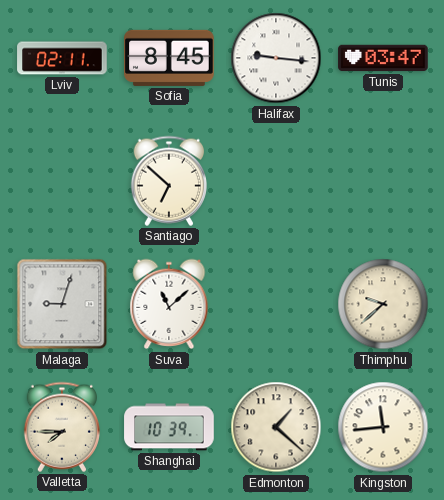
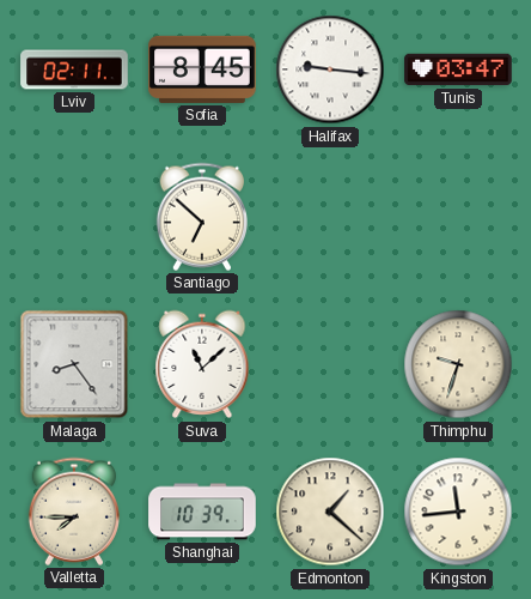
Malaga: 9:03 -> 8:24
Thimphu: 9:38 -> 9:33
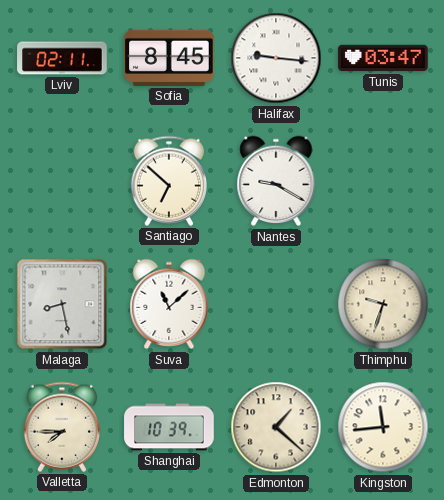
Nantes: none -> 9:20
Malaga: 8:24 -> 8:28
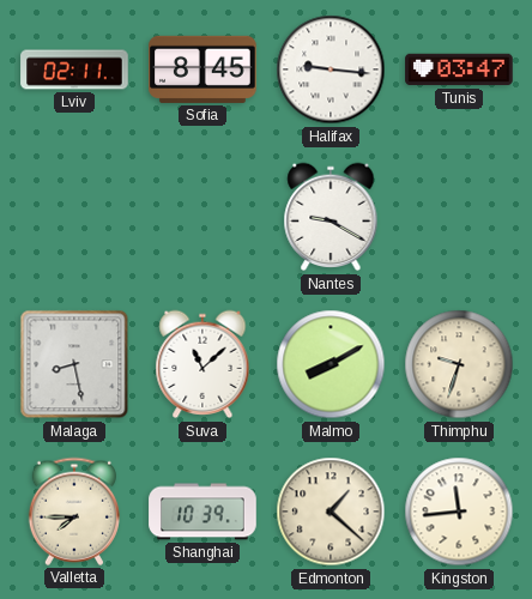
Santiago: 6:52 -> none
Malmo: none -> 8:10
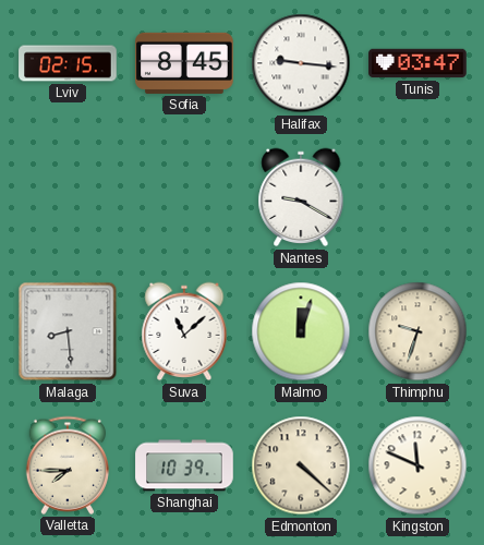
Lviv: 02:11 -> 02:15
Malaga: 8:28 -> 8:29
Malmo: 8:10 -> 12:03
Edmonton: 1:22 -> 4:22
Kingston: 11:44 -> 11:49
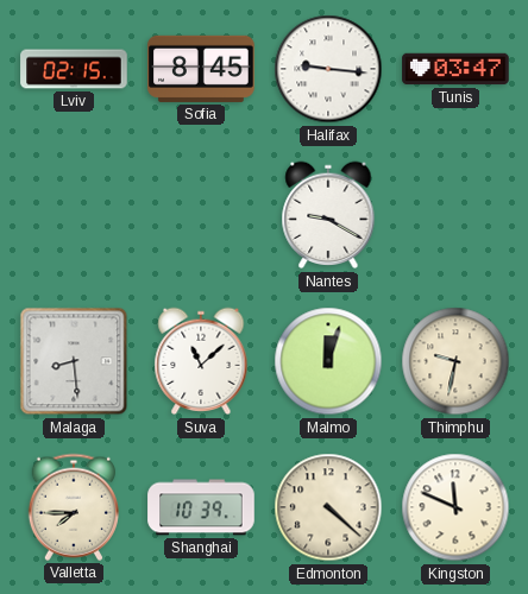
Thimphu: 9:33 -> 9:32
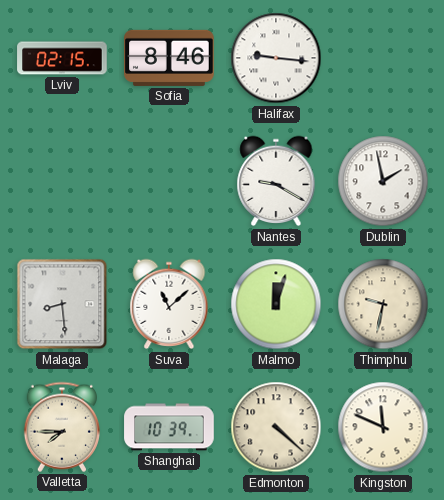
Sofia: 8:45 -> 8:46
Tunis: 03:47 -> none
Dublin: none -> 1:58
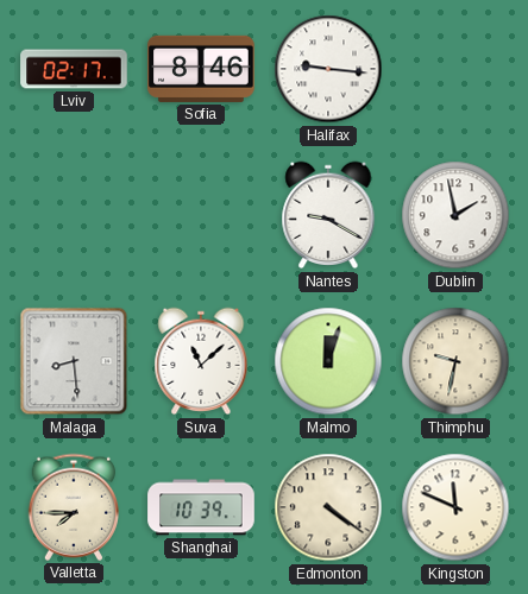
Lviv: 02:15 -> 02:17
Edmonton: 4:22 -> 4:21
